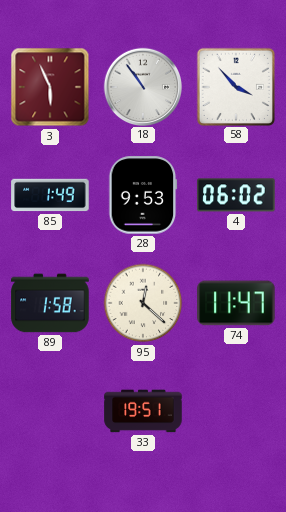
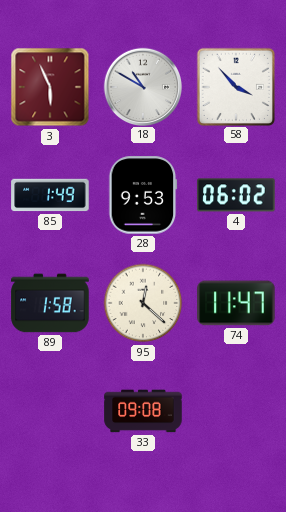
18: 10:54 -> 10:50
33: 19:51 -> 09:08
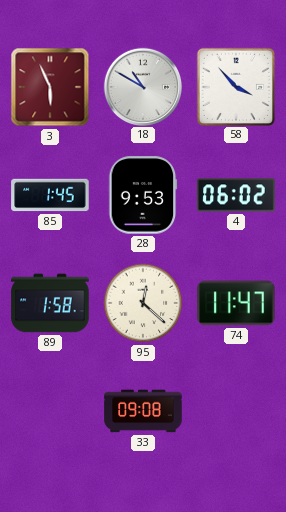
85: 1:49 -> 1:45
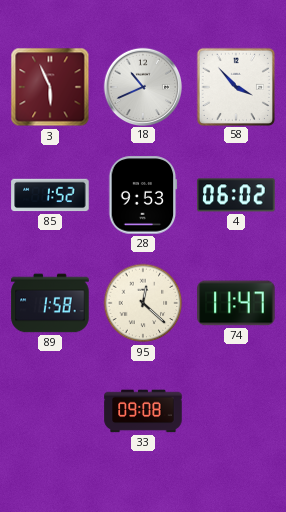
18: 10:50 -> 10:41
85: 1:45 -> 1:52
